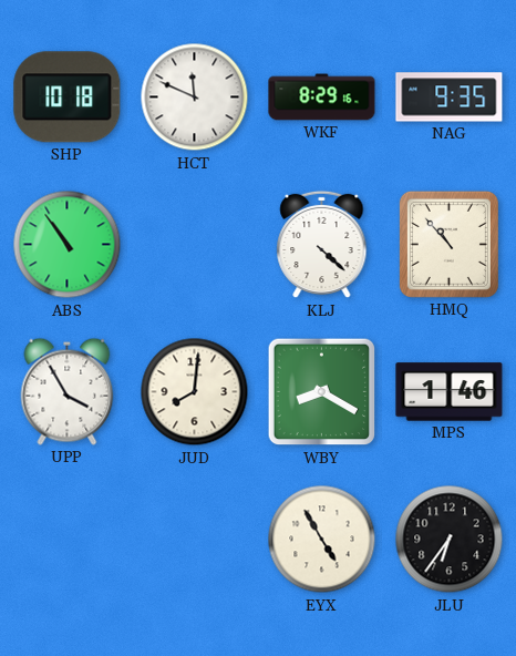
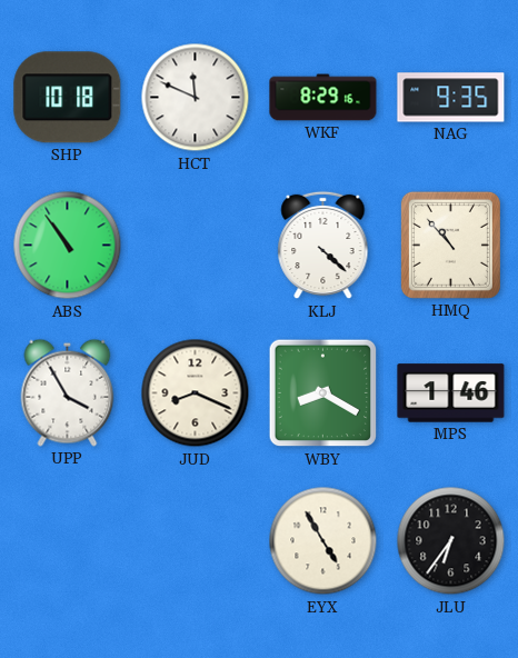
JUD: 8:01 -> 8:19
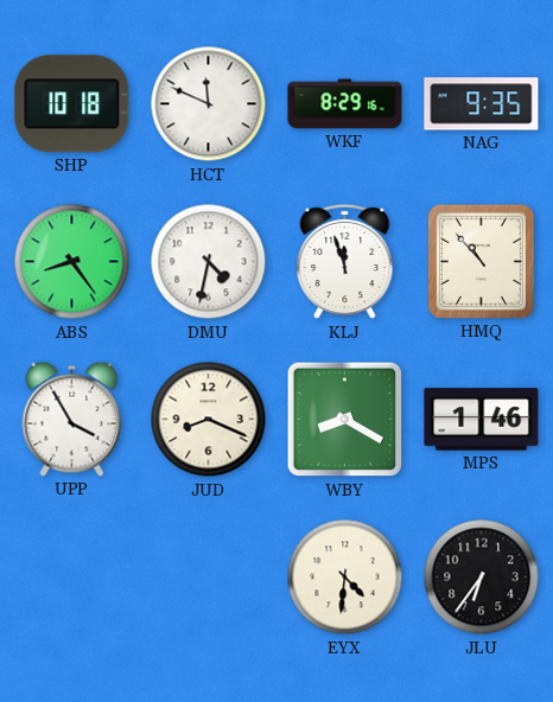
ABS: 10:54 -> 8:24
DMU: none -> 4:32
KLJ: 4:22 -> 11:57
EYX: 4:55 -> 4:31
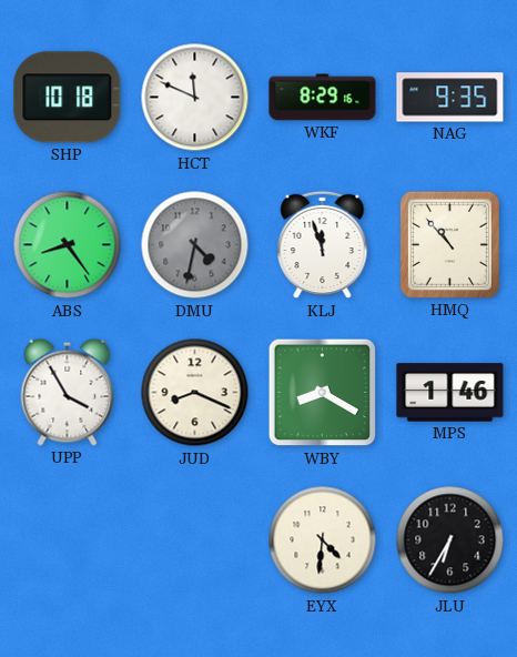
DMU dial: white -> grey
JLU: 6:36 -> 6:35
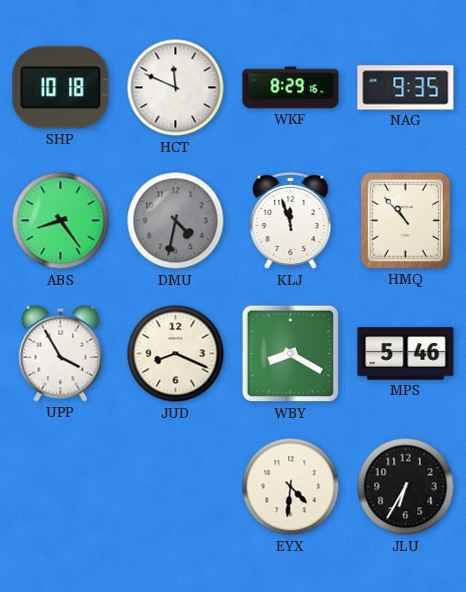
MPS: 1:46 -> 5:46
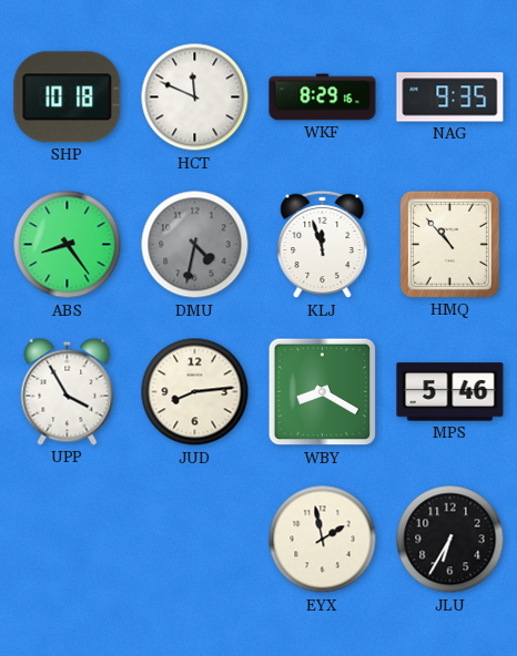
JUD: 8:19 -> 8:14
EYX: 4:31 -> 1:58
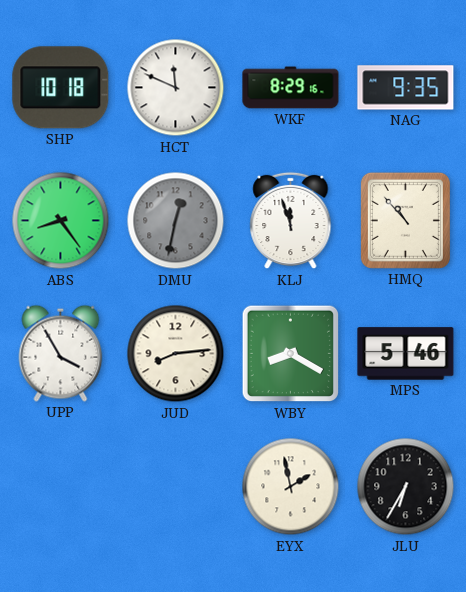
DMU: 4:32 -> 12:32
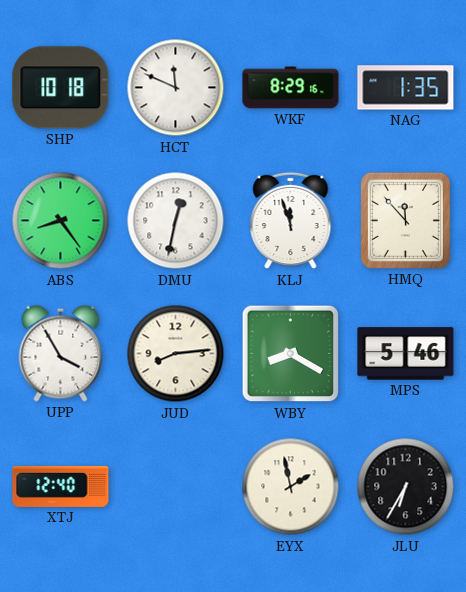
NAG: 9:35 -> 1:35
DMU dial: grey -> white
HMQ: 10:53 -> 11:53
XTJ: none -> 12:40
